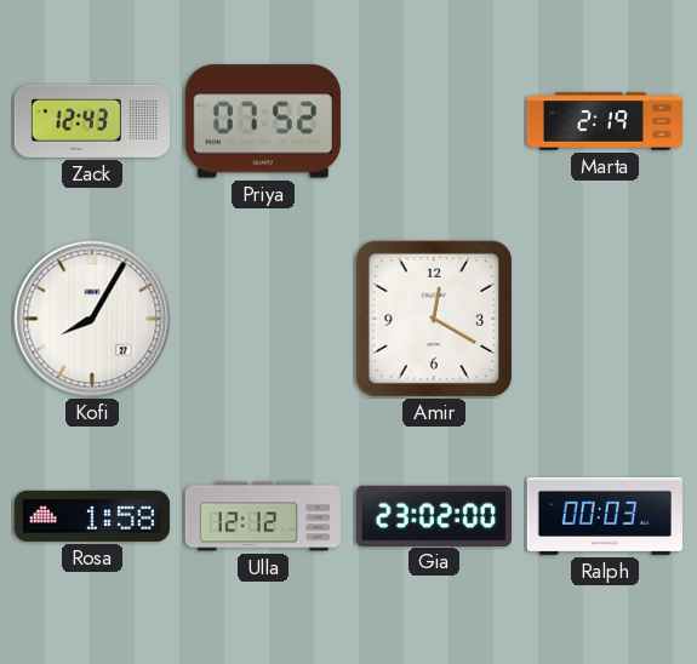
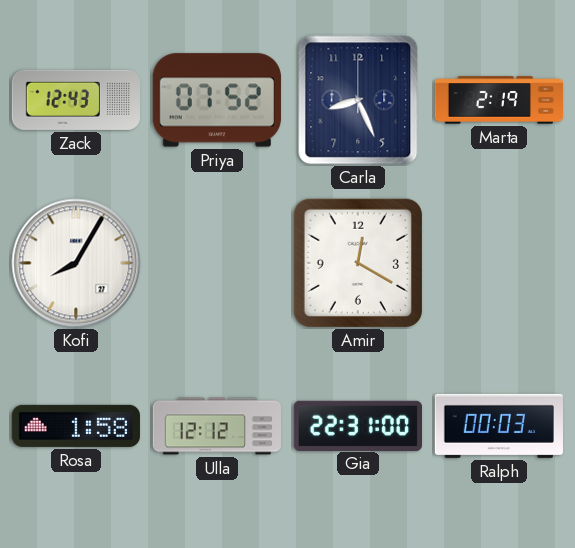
Carla: none -> 8:26
Gia: 23:02 -> 22:31
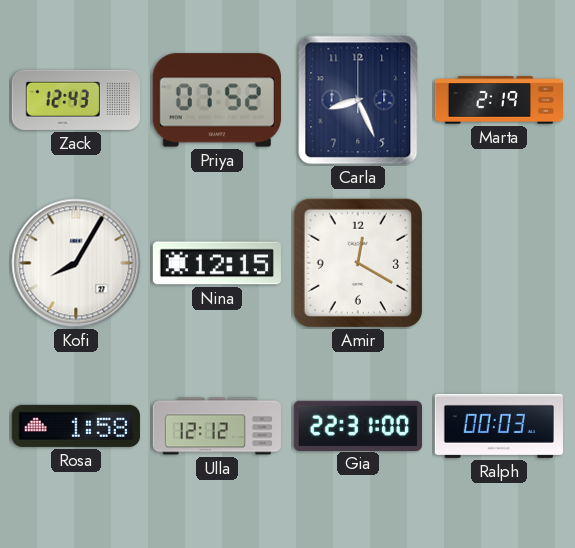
Nina: none -> 12:15
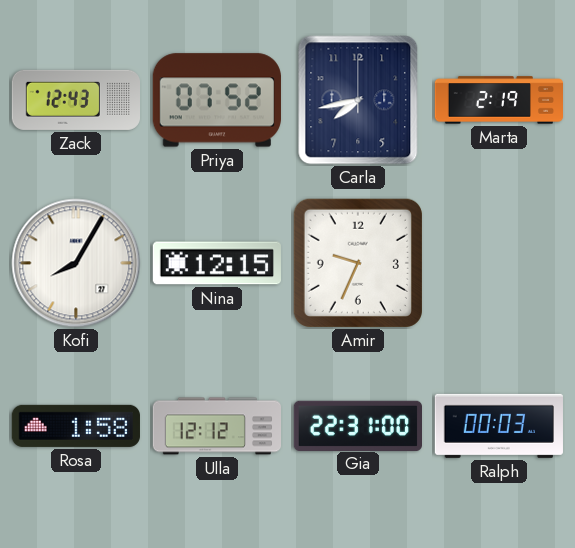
Carla: 8:26 -> 7:43
Amir: 12:20 -> 9:34
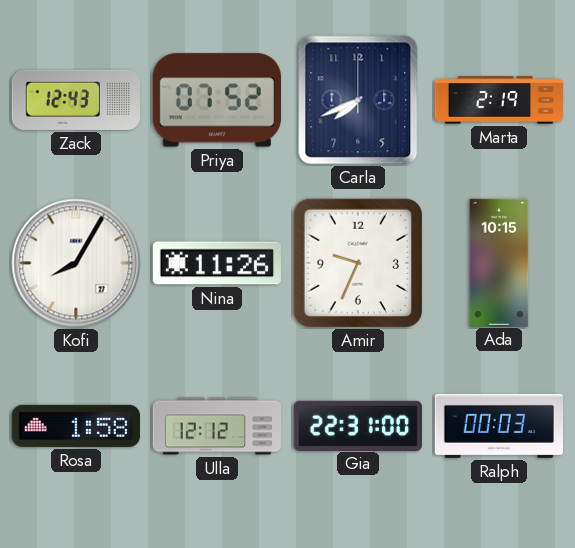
Carla: 7:43 -> 7:41
Nina: 12:15 -> 11:26
Ada: none -> 10:15
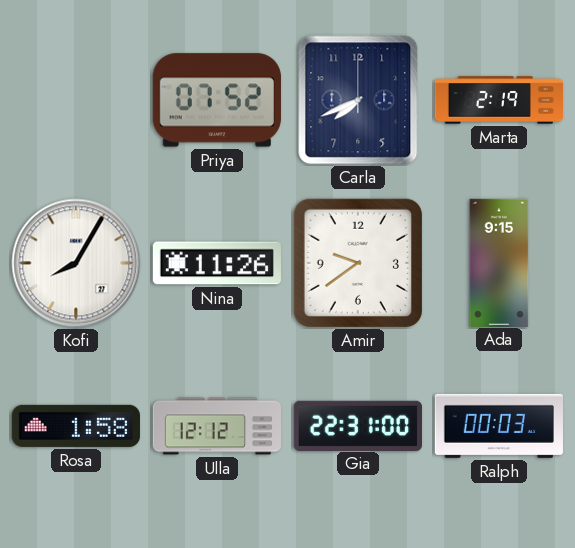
Zack: 12:43 -> none
Amir: 9:34 -> 9:39
Ada: 10:15 -> 9:15
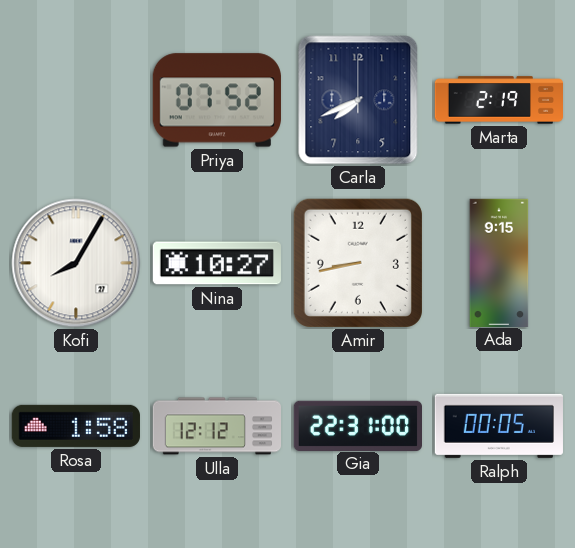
Nina: 11:26 -> 10:27
Amir: 9:39 -> 8:43
Ralph: 00:03 -> 00:05
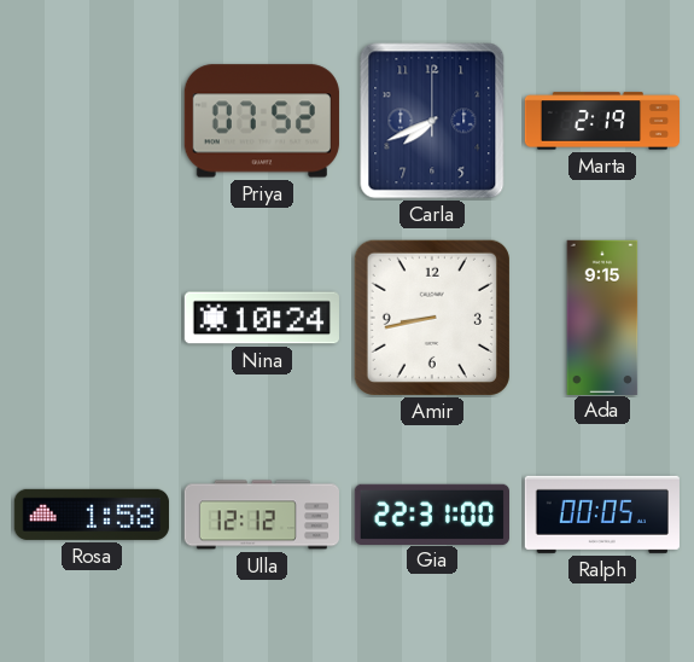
Kofi: 8:05 -> none
Nina: 10:27 -> 10:24
